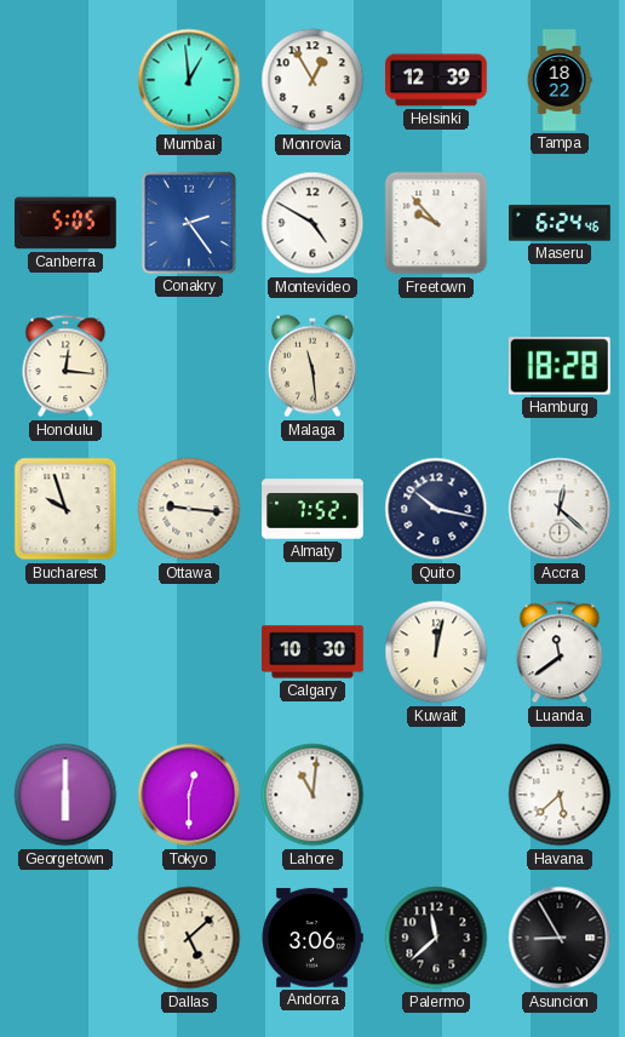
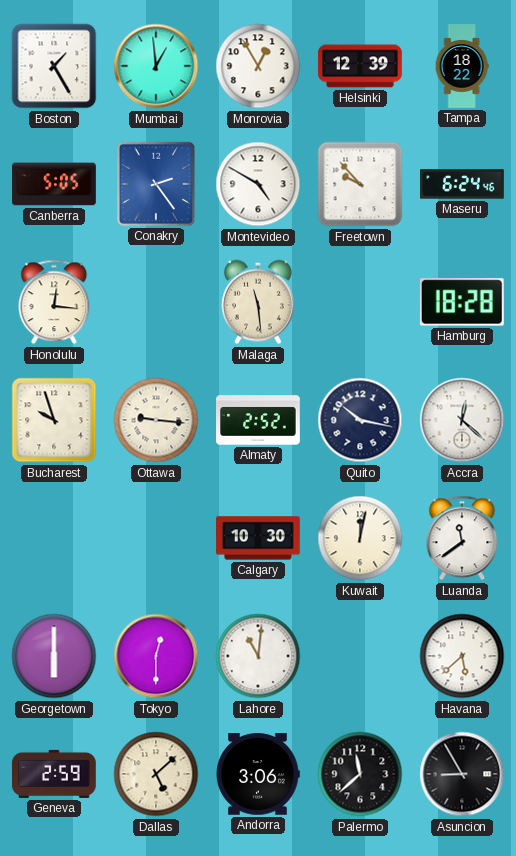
Boston: none -> 1:25
Almaty: 7:52 -> 2:52
Geneva: none -> 2:59
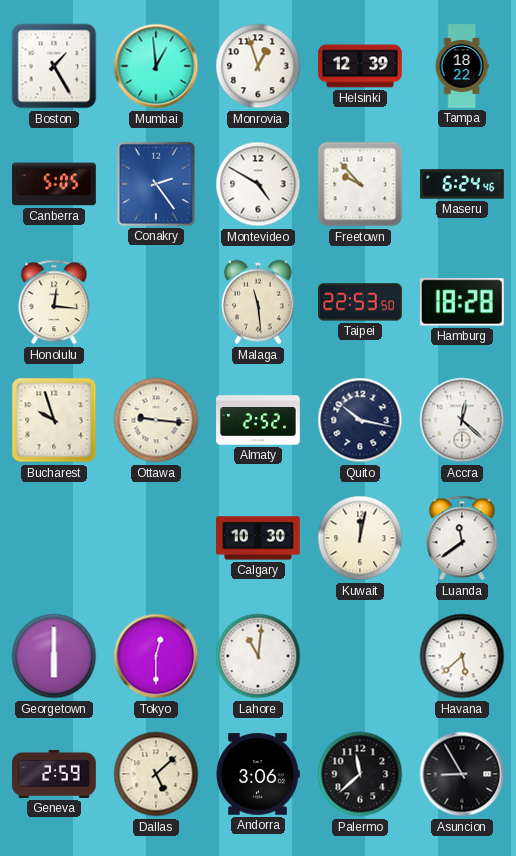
Monrovia: 12:55 -> 12:57
Taipei: none -> 22:53
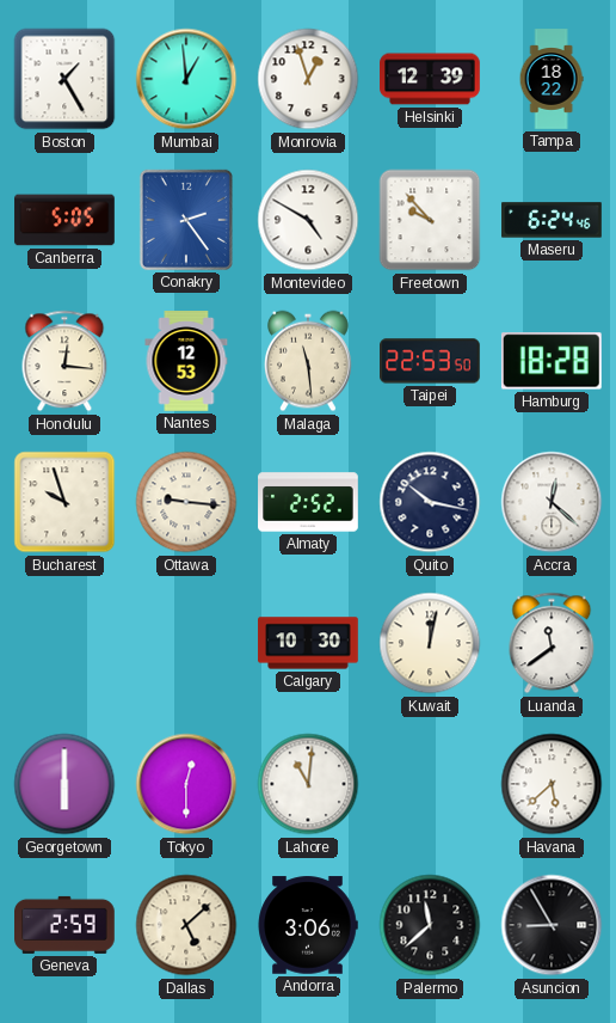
Nantes: none -> 12:53
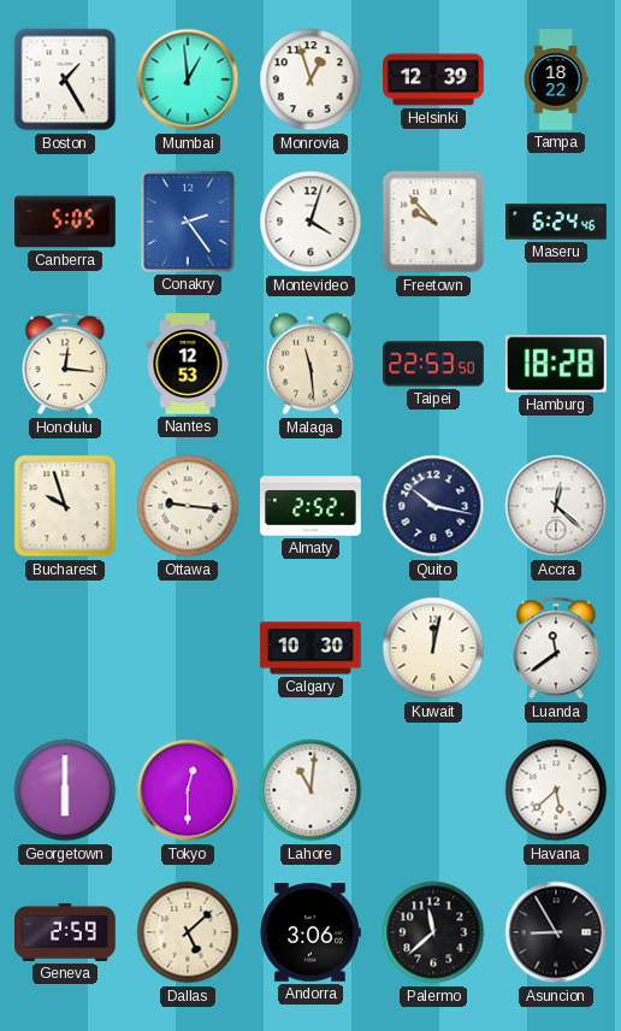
Montevideo: 4:50 -> 4:03
